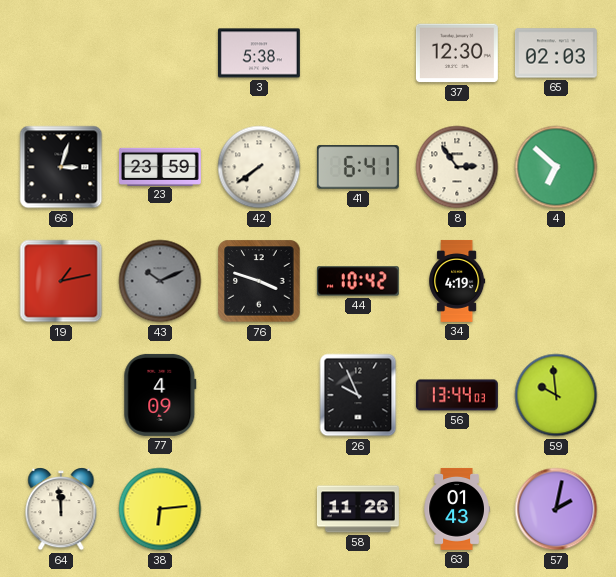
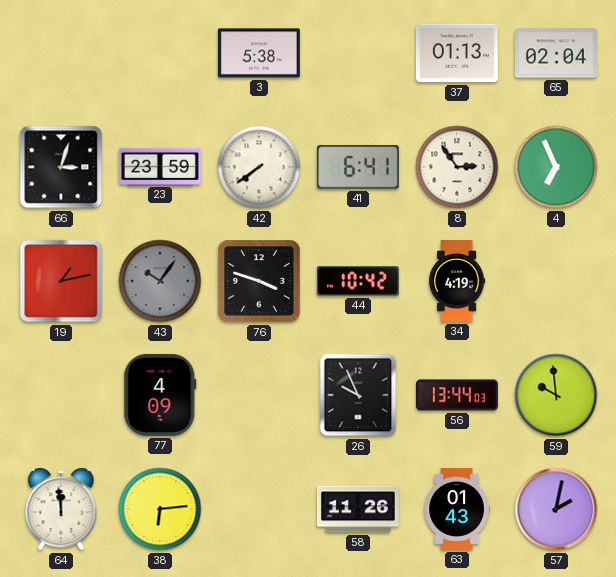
37: 12:30 -> 01:13
65: 02:03 -> 02:04
4: 6:52 -> 6:56
43: 10:11 -> 10:06
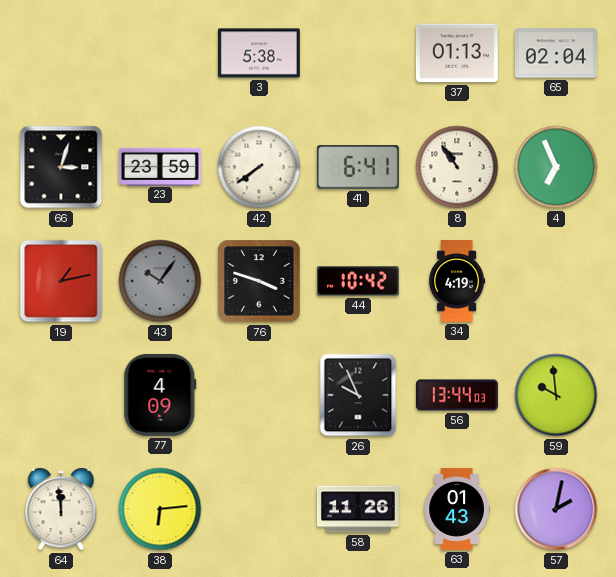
8: 2:54 -> 10:54
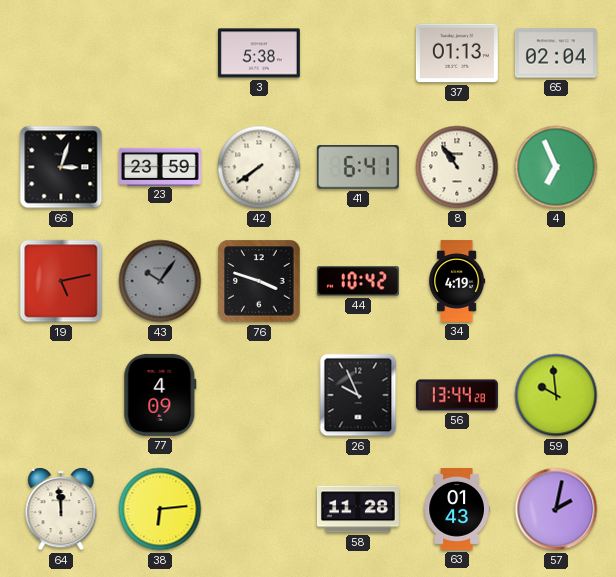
19: 1:13 -> 5:13
56: 13:44:03 -> 13:44:28
58: 11:26 -> 11:28
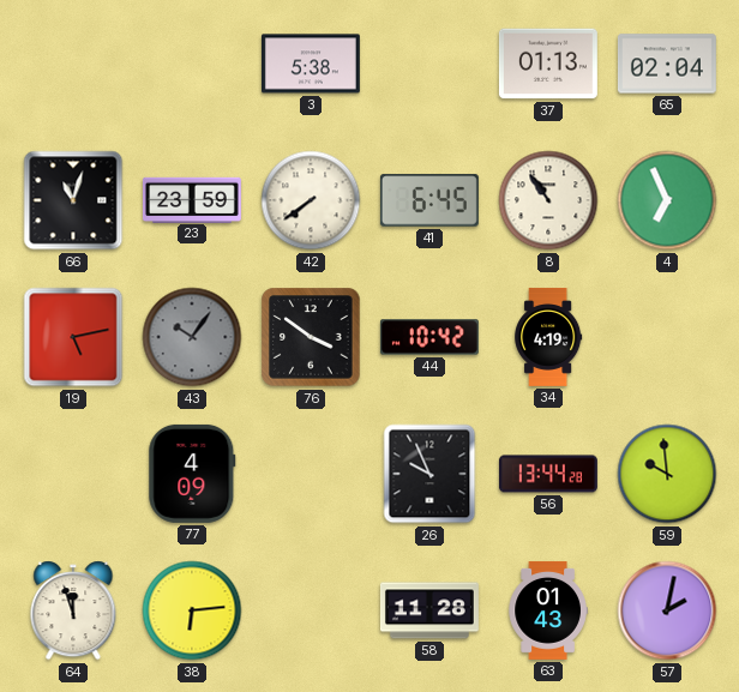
66: 3:03 -> 11:03
41: 6:41 -> 6:45
76: 3:48 -> 3:51
64: 11:59 -> 11:57
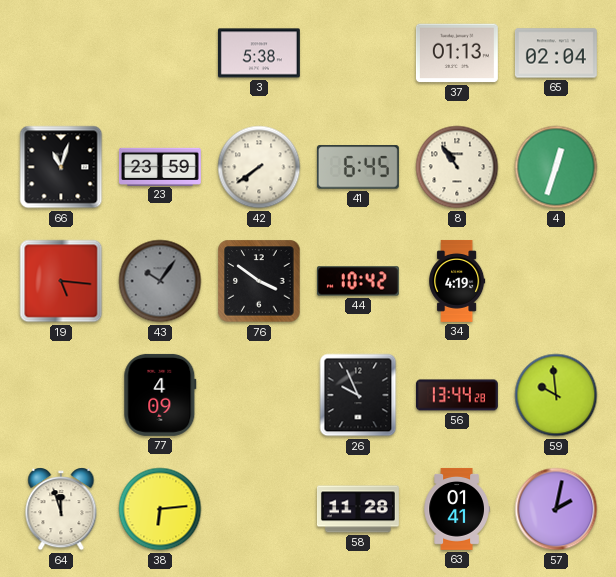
4: 6:56 -> 12:33
19: 5:13 -> 5:16
63: 01:43 -> 01:41
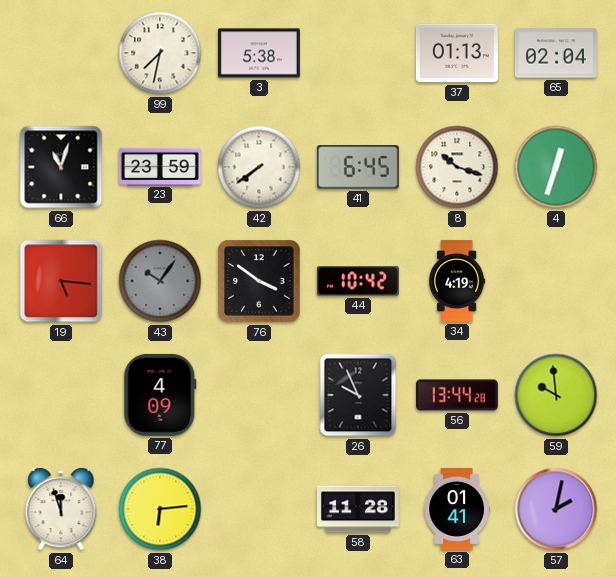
99: none -> 7:32
8: 10:54 -> 10:18
